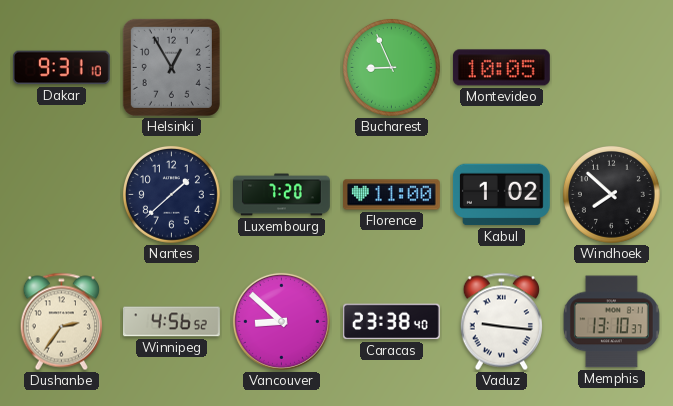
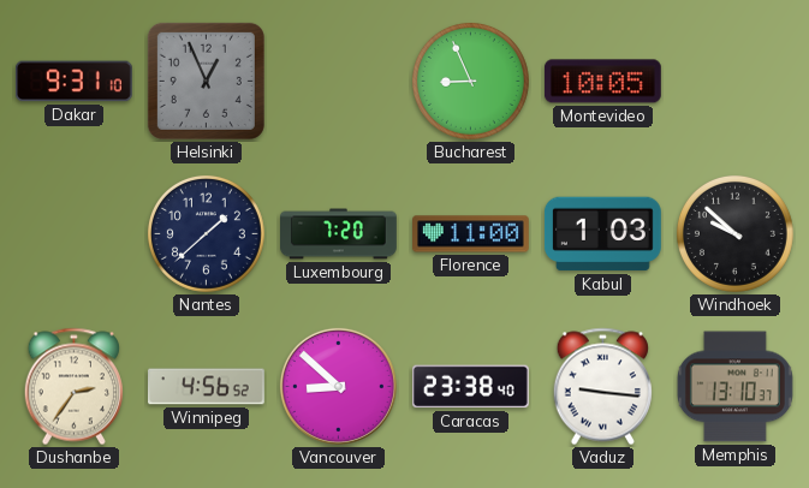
Helsinki: 12:55 -> 12:56
Kabul: 1:02 -> 1:03
Windhoek: 7:52 -> 9:52
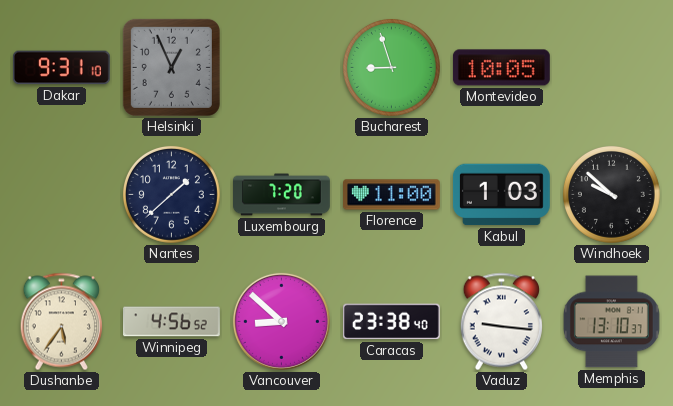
Bucharest: 8:56 -> 8:57
Dushanbe: 2:36 -> 5:36
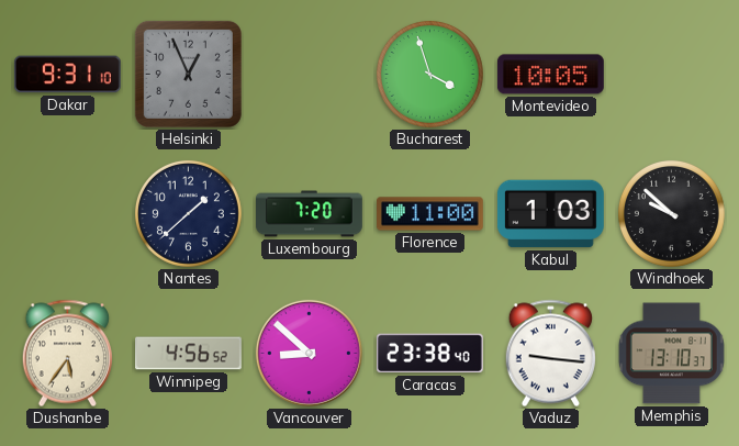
Bucharest: 8:57 -> 3:57
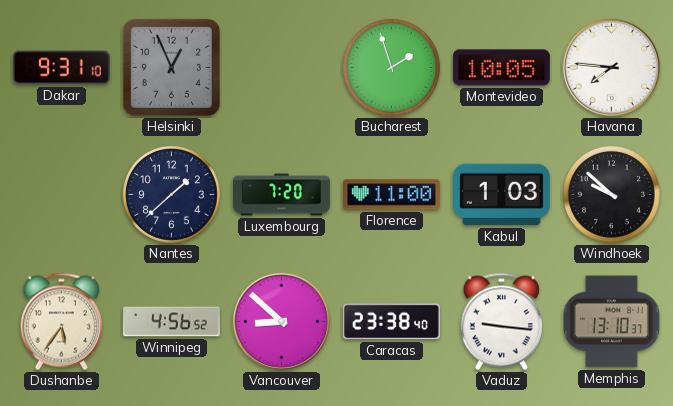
Bucharest: 3:57 -> 1:57
Havana: none -> 7:46
